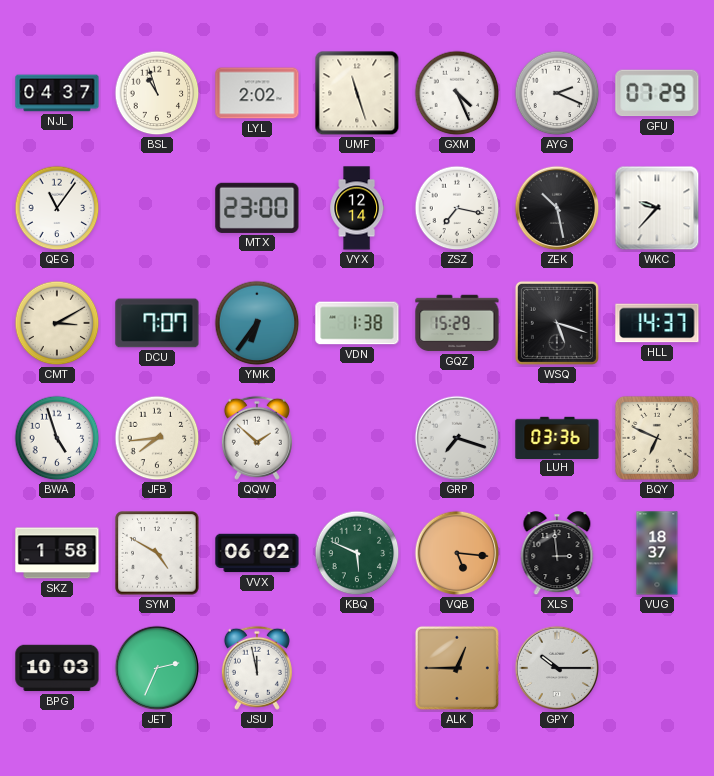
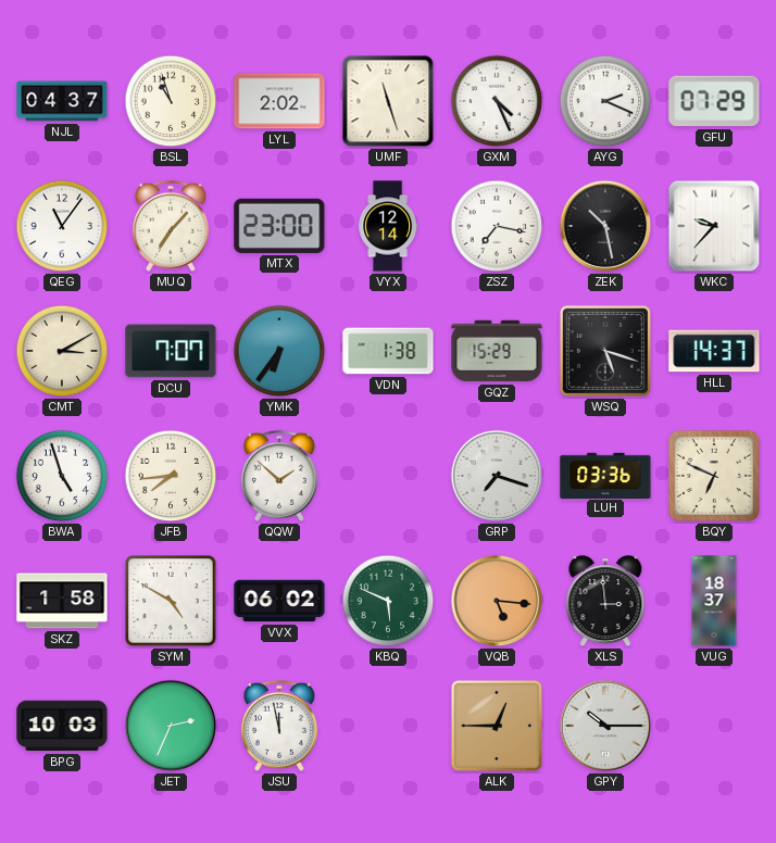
MUQ: none -> 7:07
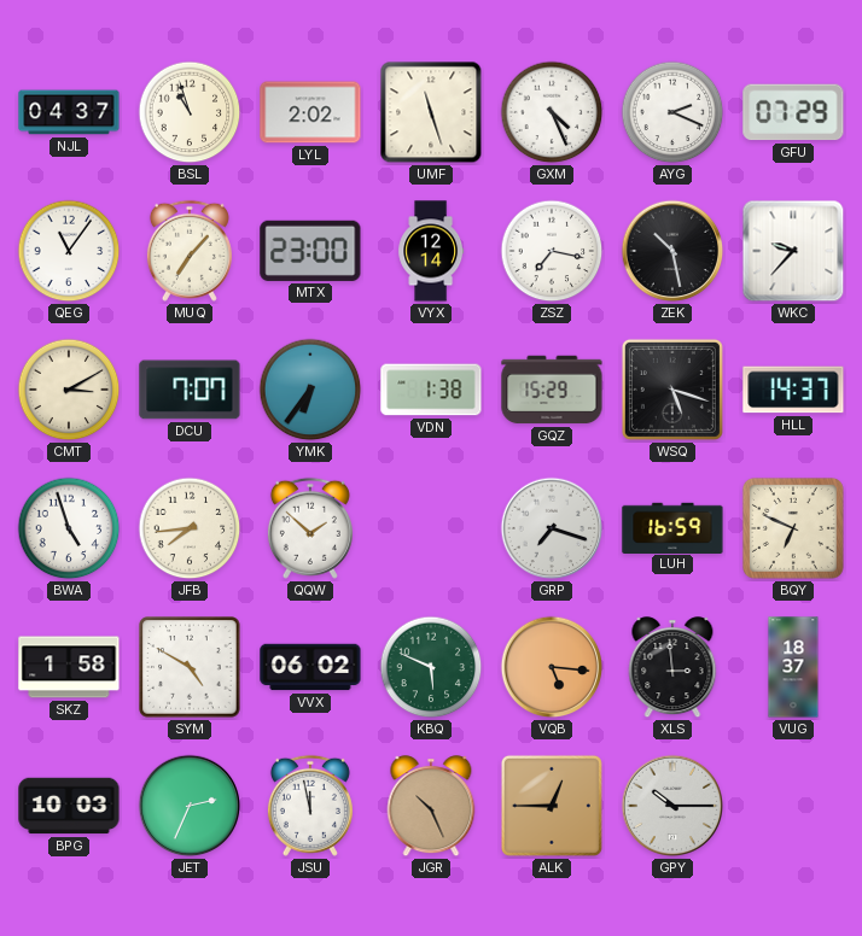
LUH: 03:36 -> 16:59
JGR: none -> 10:26
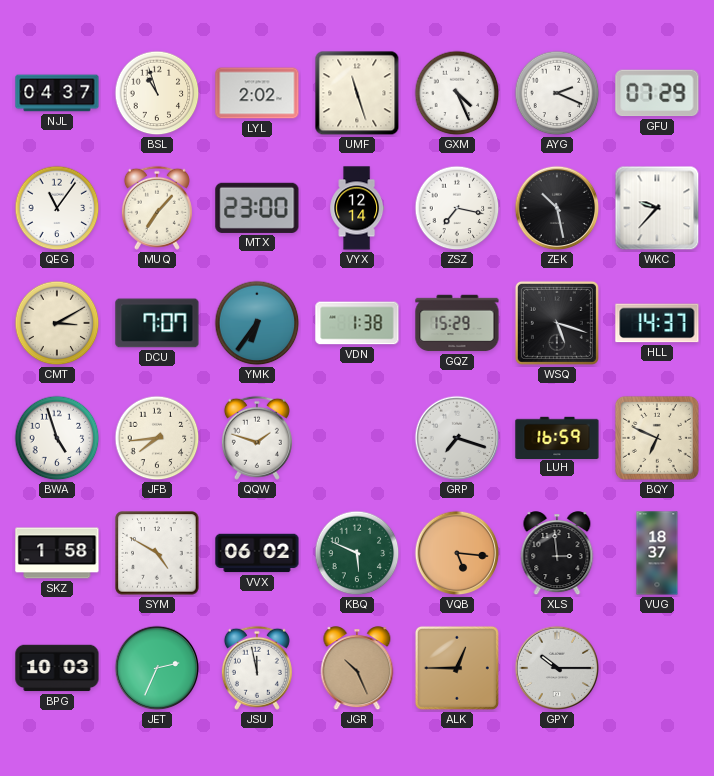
QQW: 1:52 -> 1:48
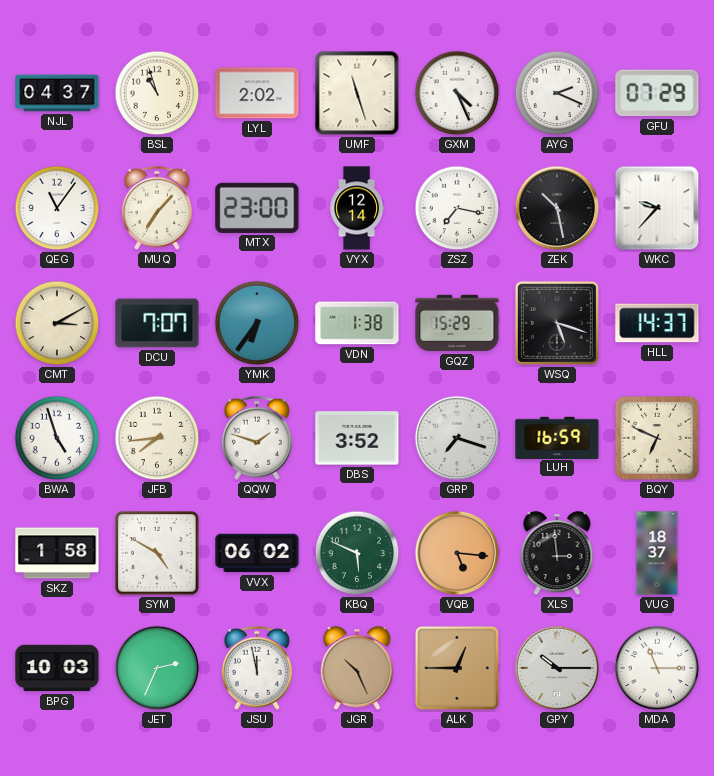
DBS: none -> 3:52
MDA: none -> 11:15
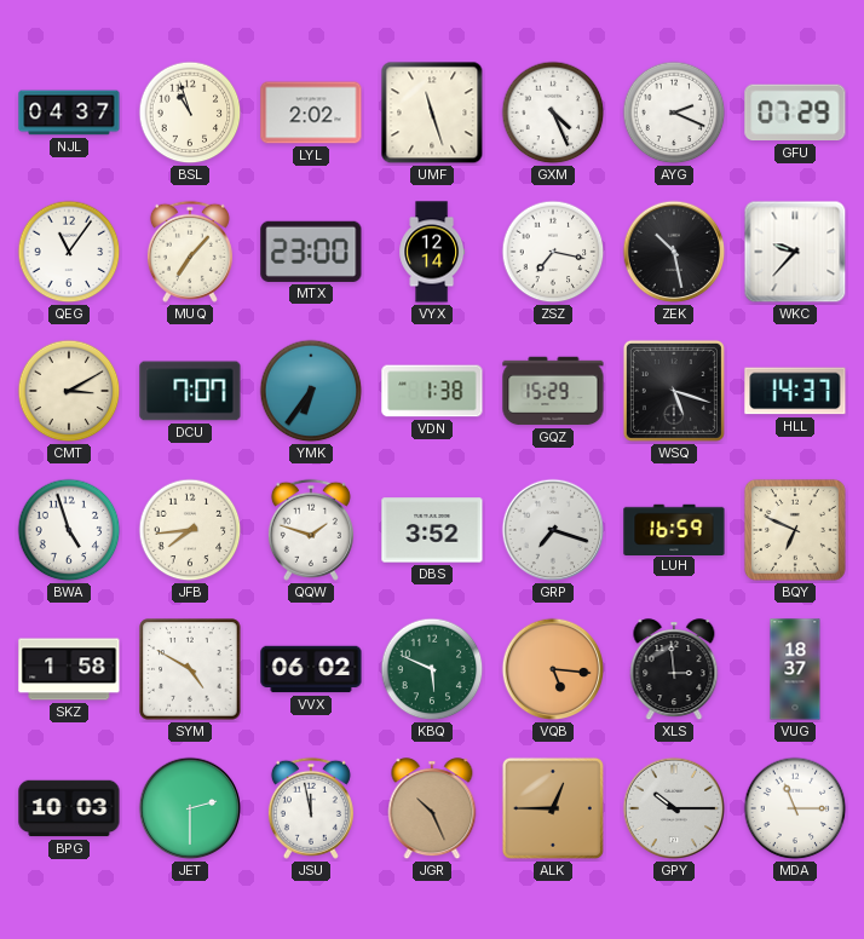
JET: 2:34 -> 2:30
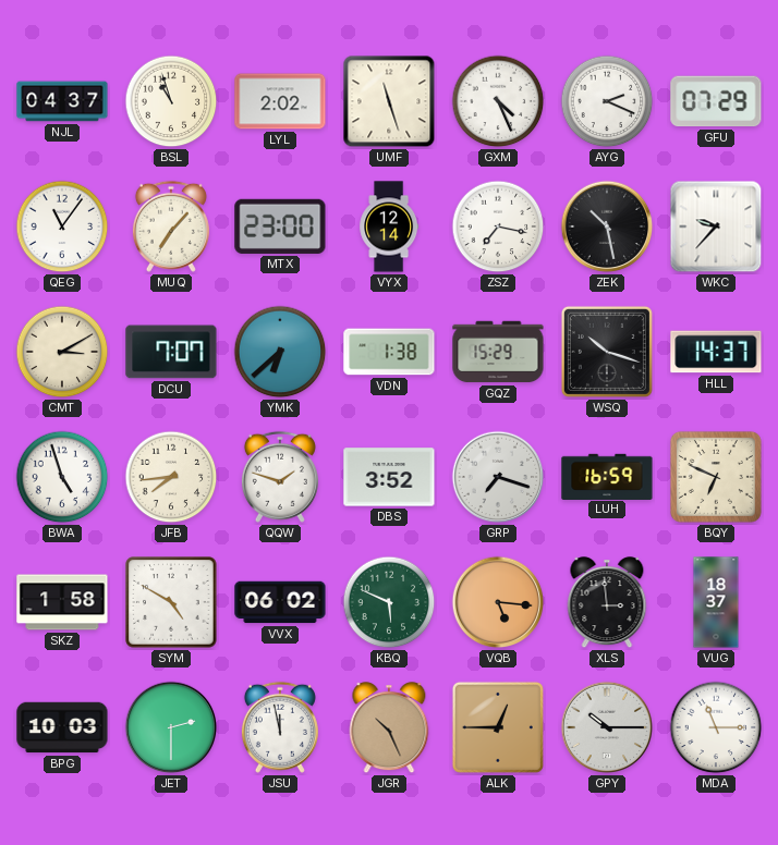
YMK: 6:36 -> 6:38
WSQ: 5:18 -> 10:18
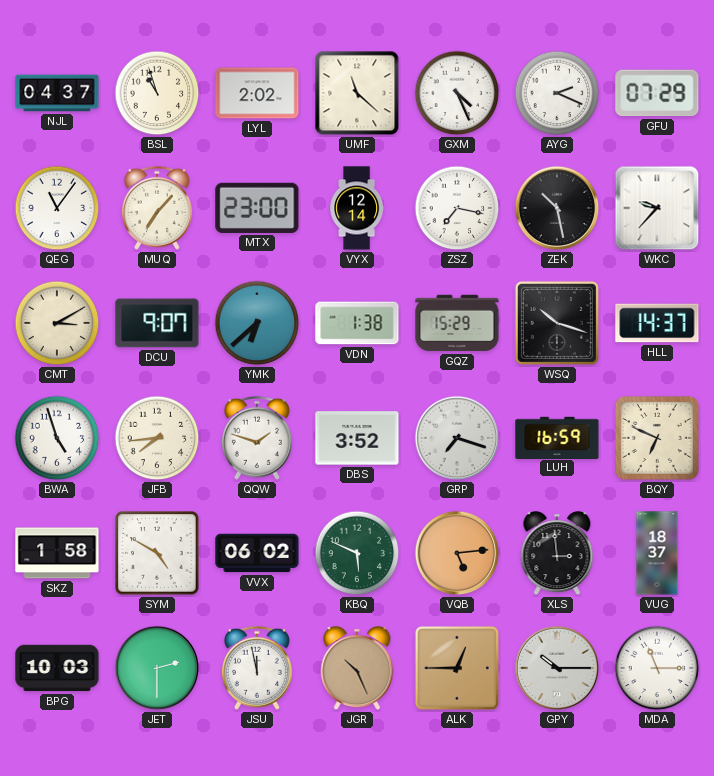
UMF: 11:27 -> 11:22
DCU: 7:07 -> 9:07
VQB: 5:16 -> 5:14
